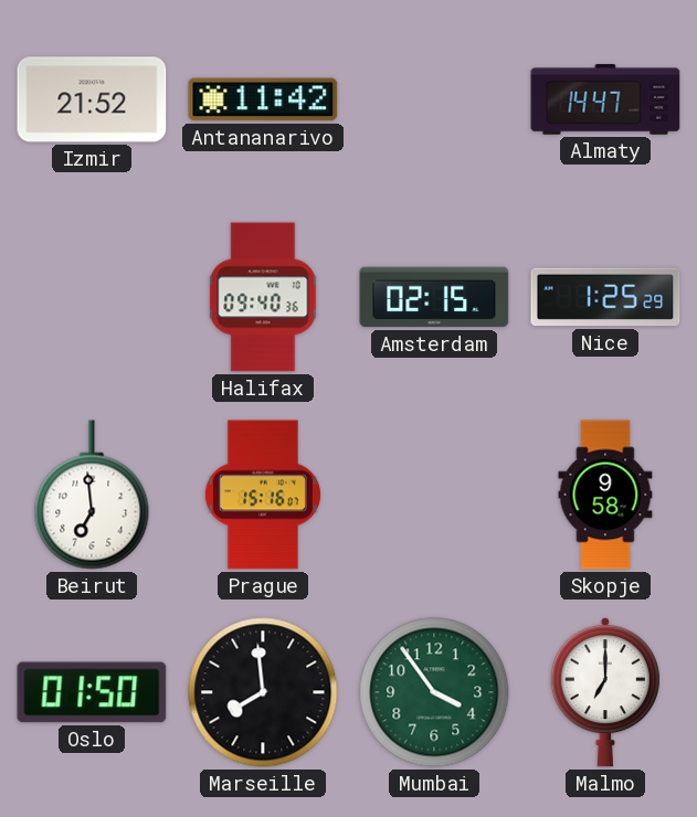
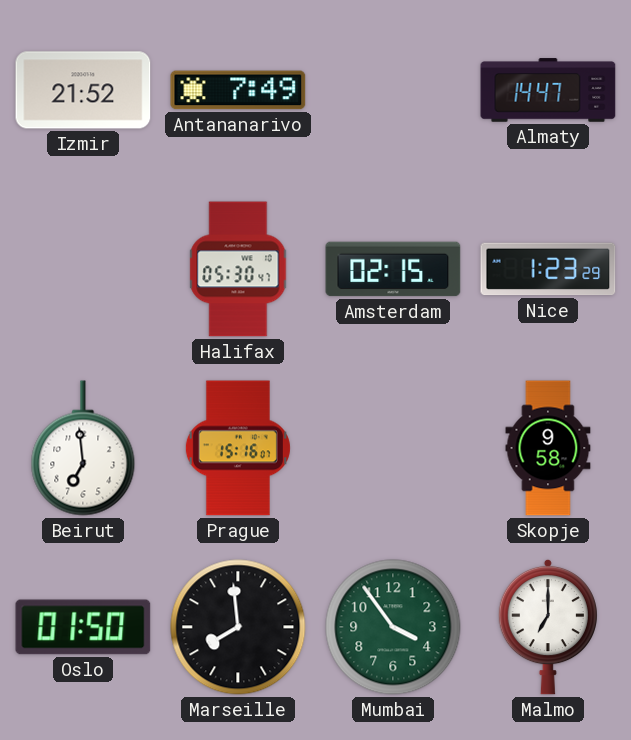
Antananarivo: 11:42 -> 7:49
Halifax: 09:40 -> 05:30
Nice: 1:25 -> 1:23
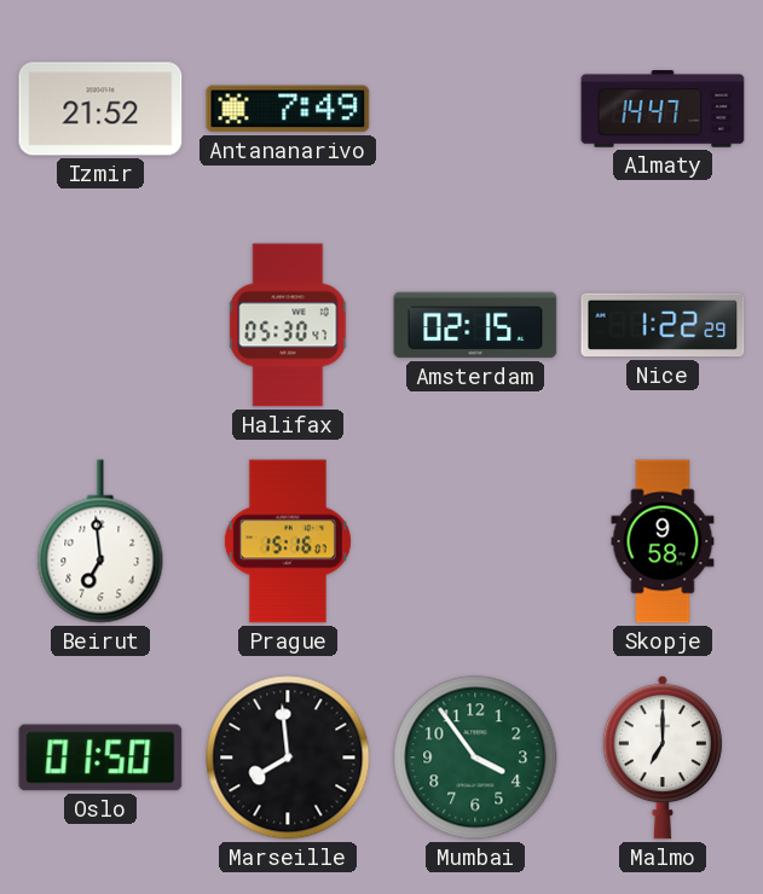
Nice: 1:23 -> 1:22
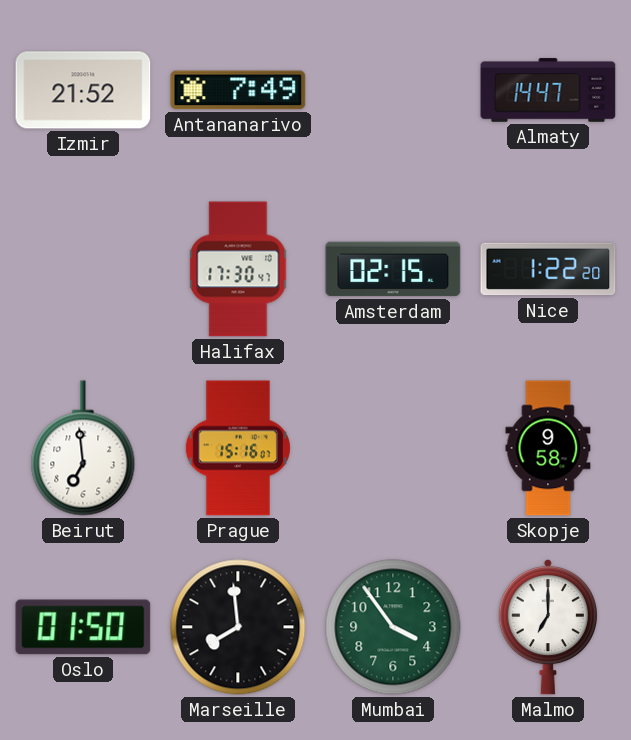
Halifax: 05:30 -> 17:30
Nice: 1:22:29 -> 1:22:20
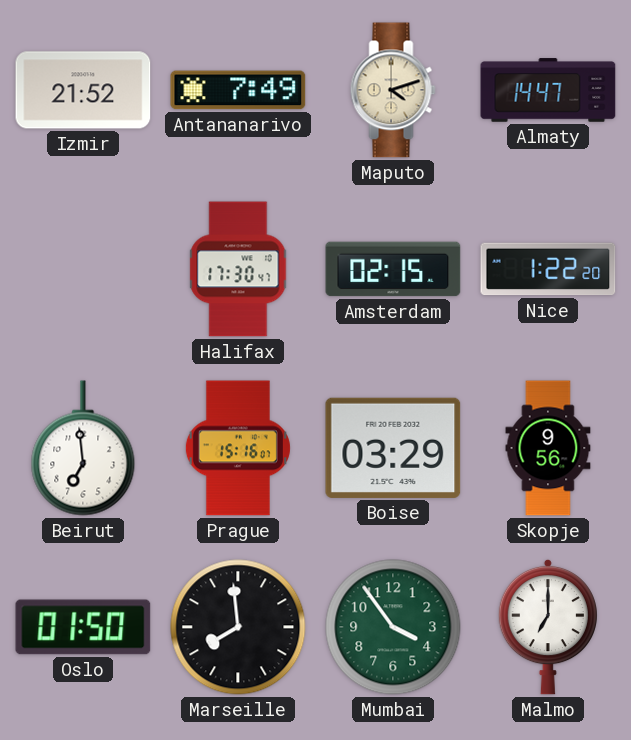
Maputo: none -> 4:12
Boise: none -> 03:29
Skopje: 9:58 -> 9:56
